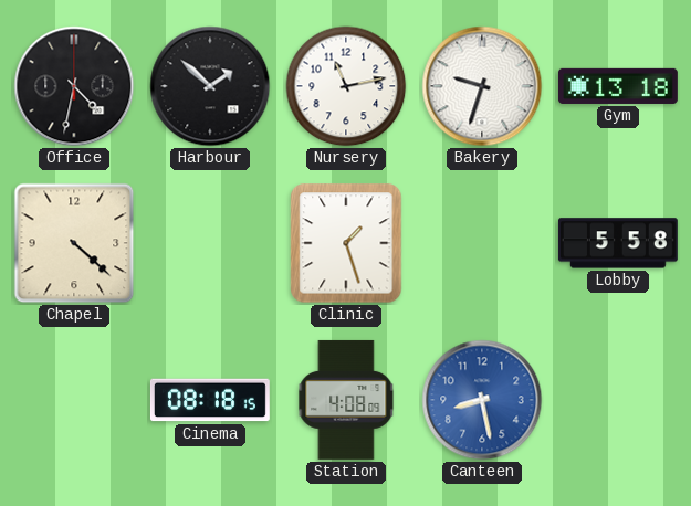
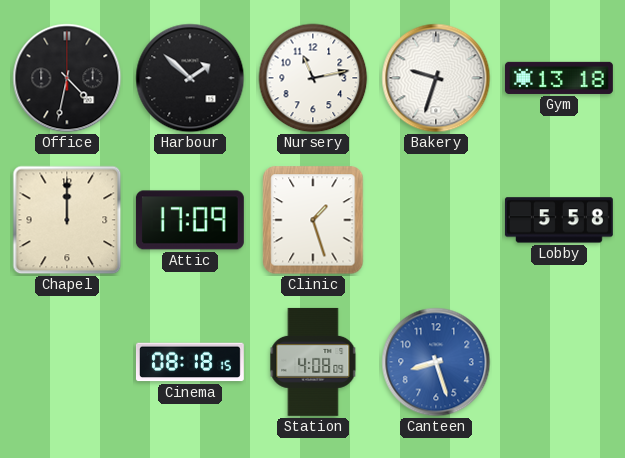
Chapel: 4:22 -> 12:00
Attic: none -> 17:09
Canteen: 8:28 -> 8:27
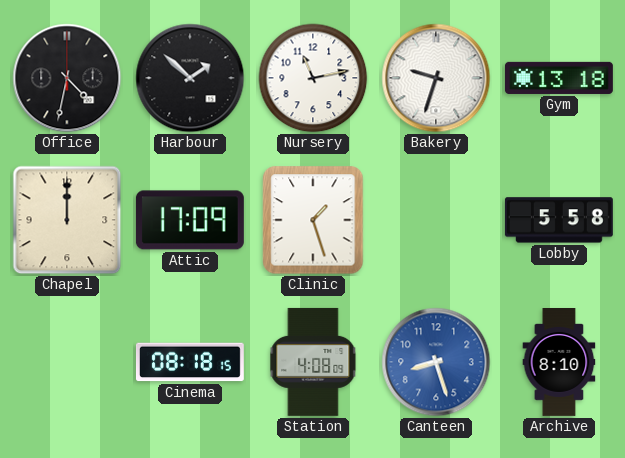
Archive: none -> 8:10
